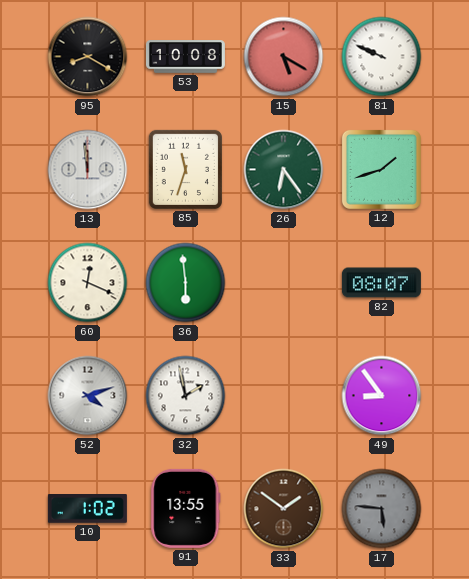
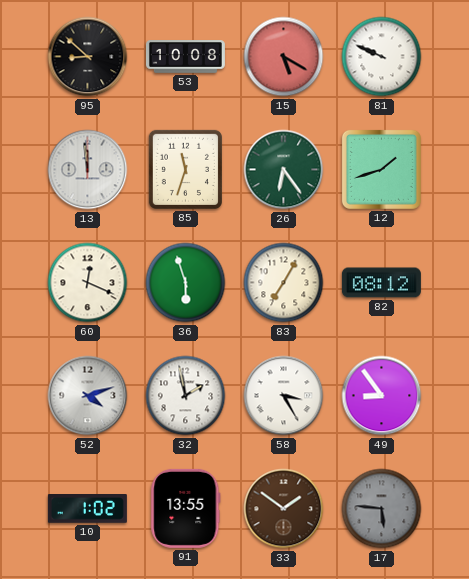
95: 8:20 -> 8:52
36: 5:59 -> 5:57
83: none -> 7:05
82: 08:07 -> 08:12
58: none -> 3:25
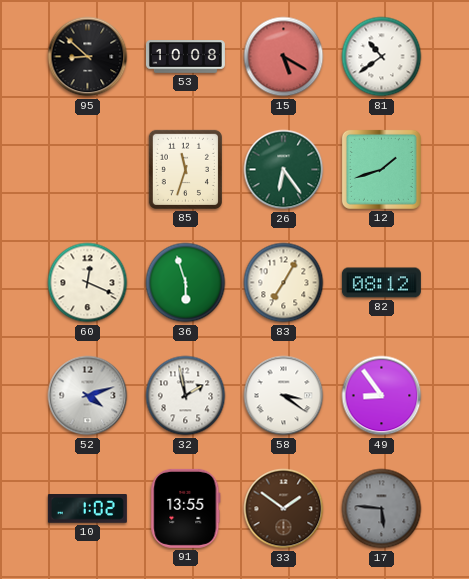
81: 9:49 -> 10:39
13: 11:59 -> none
58: 3:25 -> 3:21
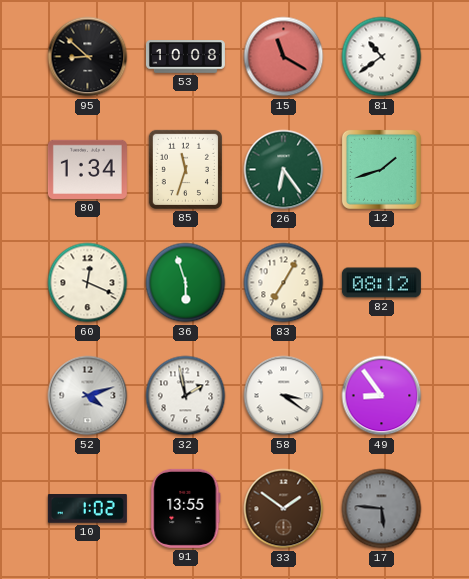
15: 5:20 -> 11:20
80: none -> 1:34
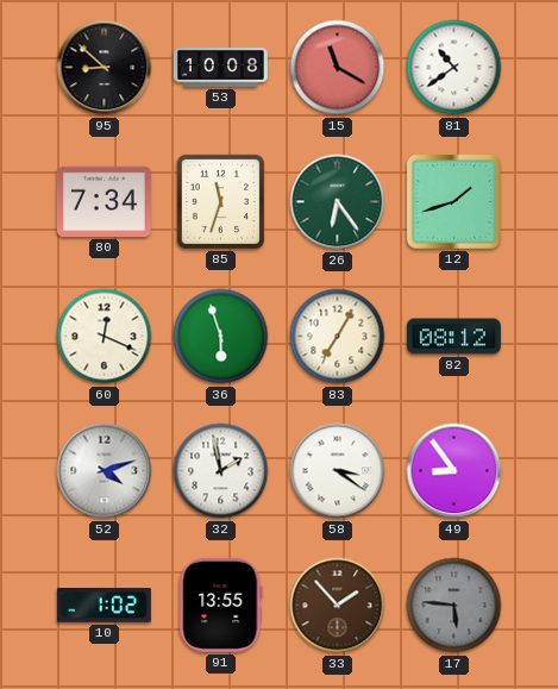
80: 1:34 -> 7:34
33: 1:51 -> 1:53
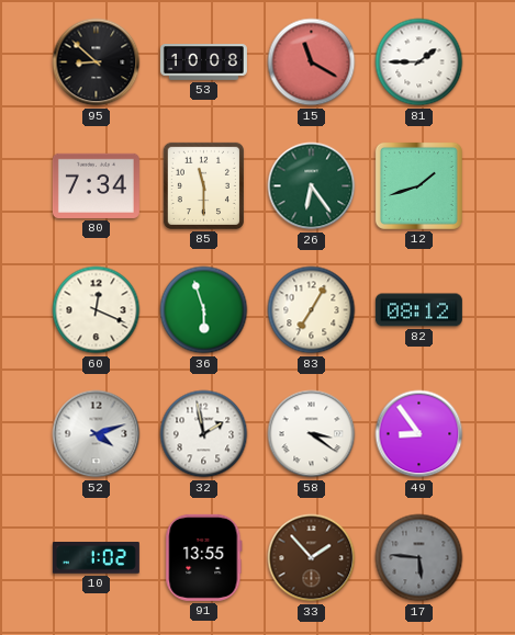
81: 10:39 -> 1:45
85: 11:33 -> 11:30
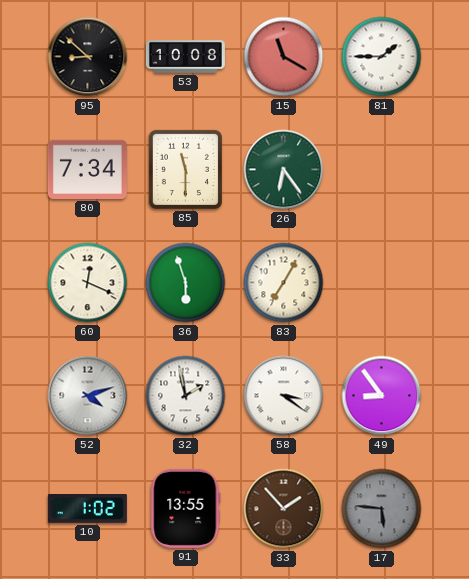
12: 1:42 -> none
82: 08:12 -> none
